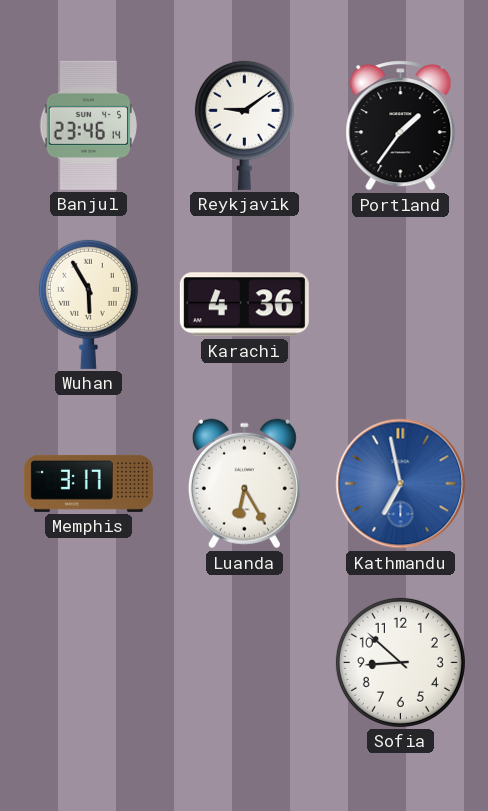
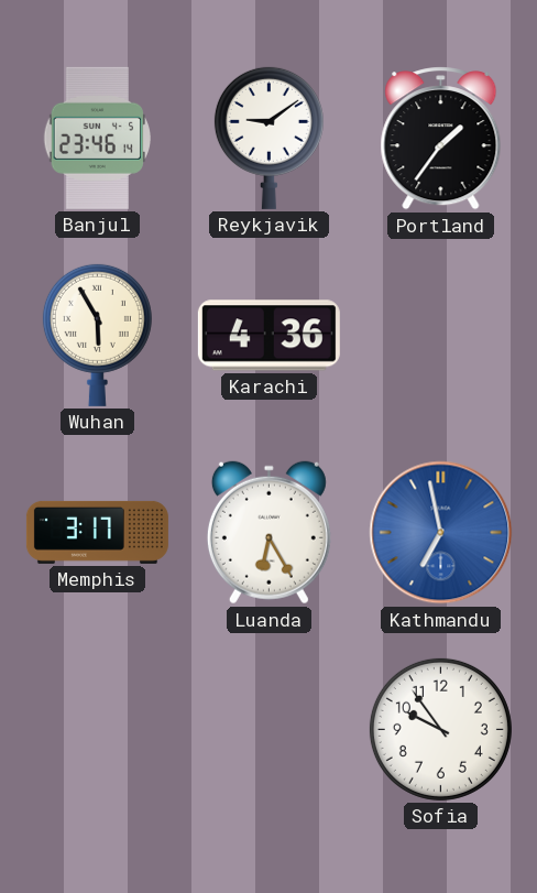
Sofia: 8:52 -> 9:54
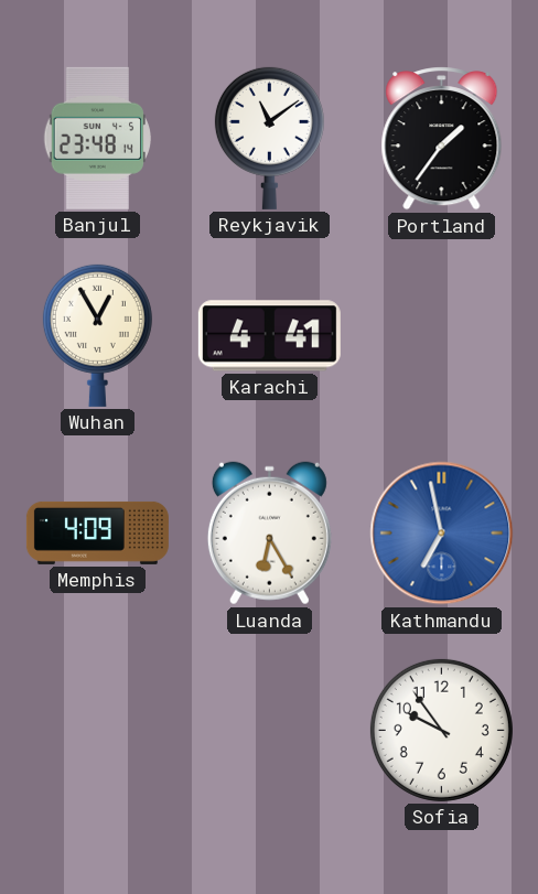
Banjul: 23:46 -> 23:48
Reykjavik: 9:09 -> 11:09
Wuhan: 5:55 -> 12:55
Karachi: 4:36 -> 4:41
Memphis: 3:17 -> 4:09
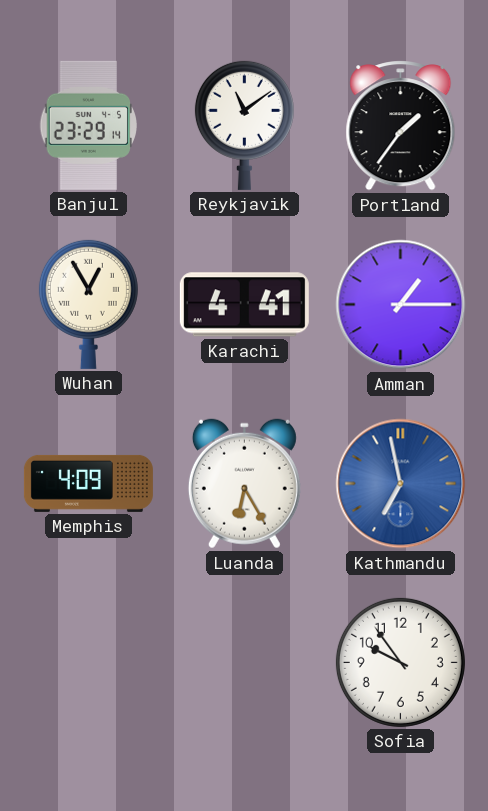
Banjul: 23:48 -> 23:29
Amman: none -> 1:15
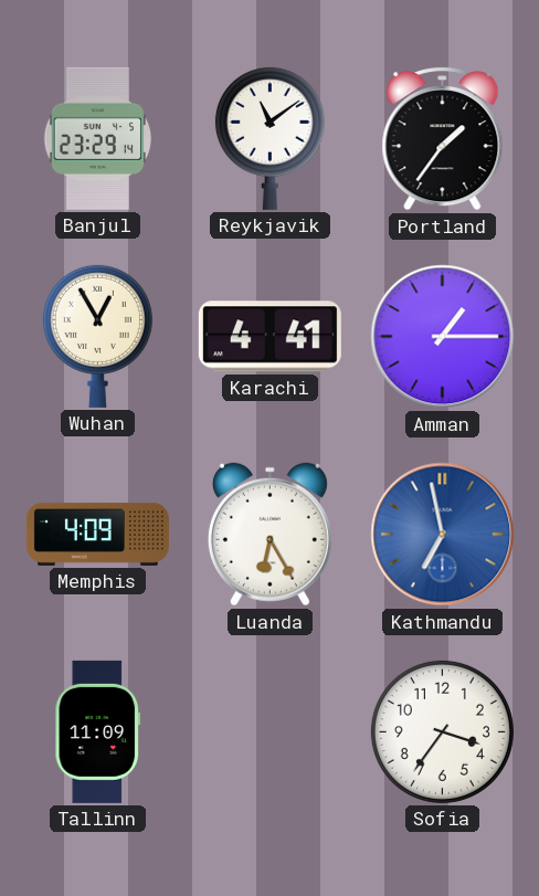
Tallinn: none -> 11:09
Sofia: 9:54 -> 3:36
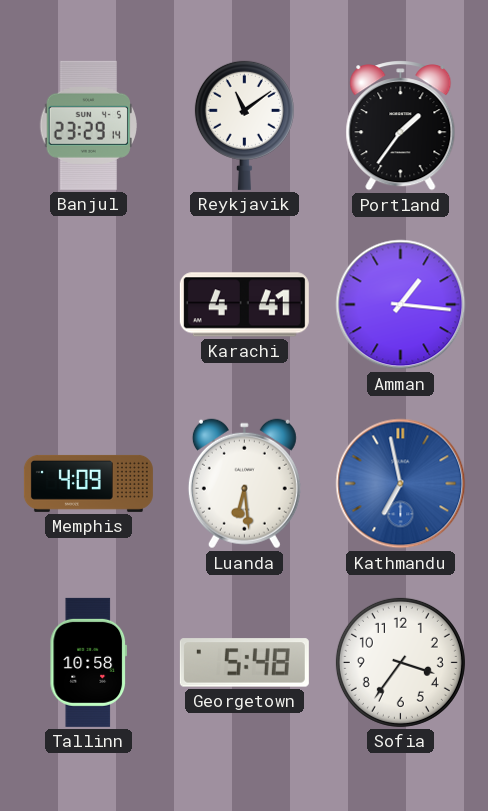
Wuhan: 12:55 -> none
Amman: 1:15 -> 1:16
Luanda: 6:25 -> 6:29
Tallinn: 11:09 -> 10:58
Georgetown: none -> 5:48
